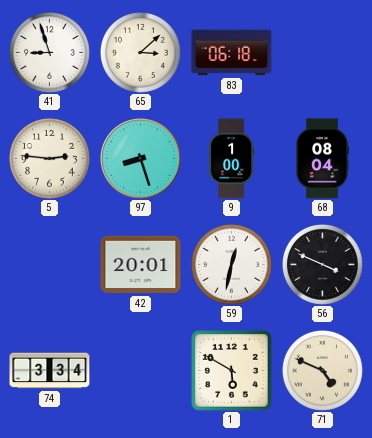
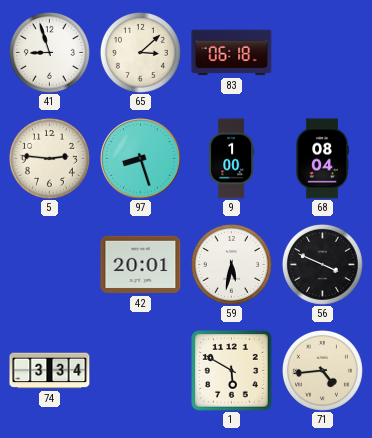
59: 12:32 -> 5:32
71: 4:49 -> 4:44
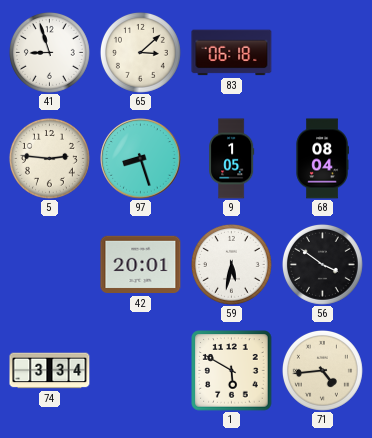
9: 1:00 -> 1:05
56: 3:49 -> 3:51
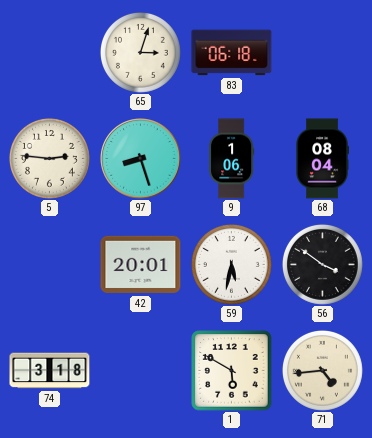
41: 8:57 -> none
65: 3:08 -> 3:03
9: 1:05 -> 1:06
74: 3:34 -> 3:18
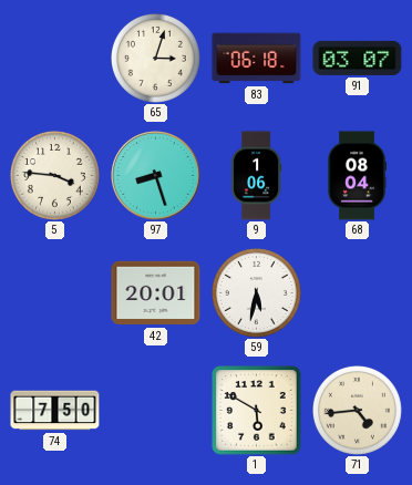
91: none -> 03:07
5: 2:46 -> 3:46
56: 3:51 -> none
74: 3:18 -> 7:50
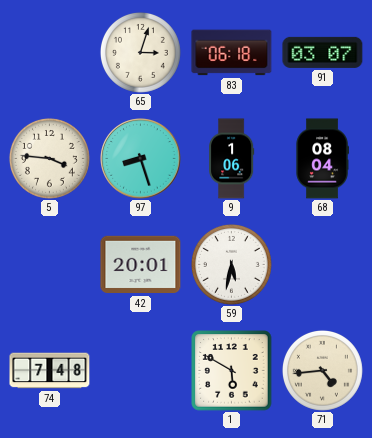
74: 7:50 -> 7:48
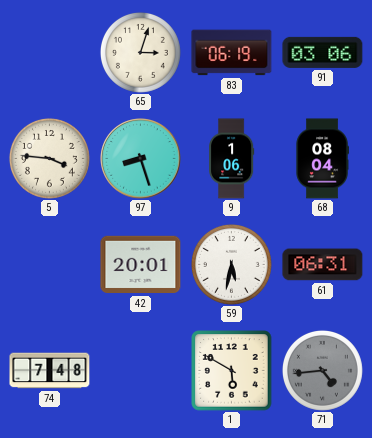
83: 06:18 -> 06:19
91: 03:07 -> 03:06
61: none -> 06:31
71 dial: cream -> grey
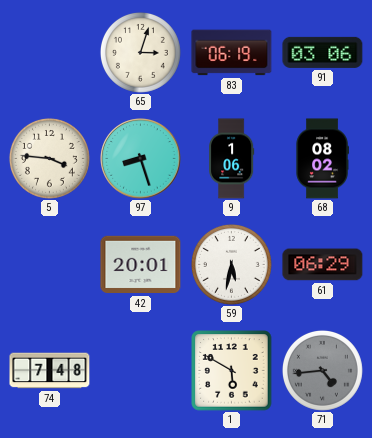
68: 08:04 -> 08:02
61: 06:31 -> 06:29
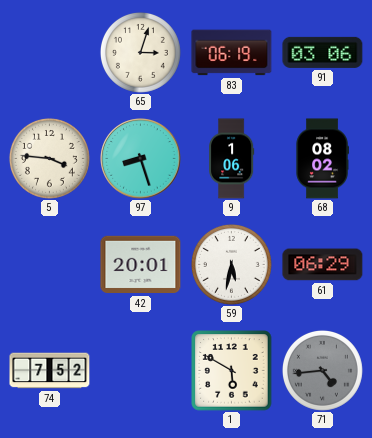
74: 7:48 -> 7:52
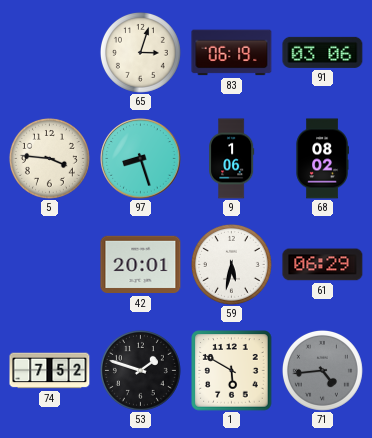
53: none -> 1:48
